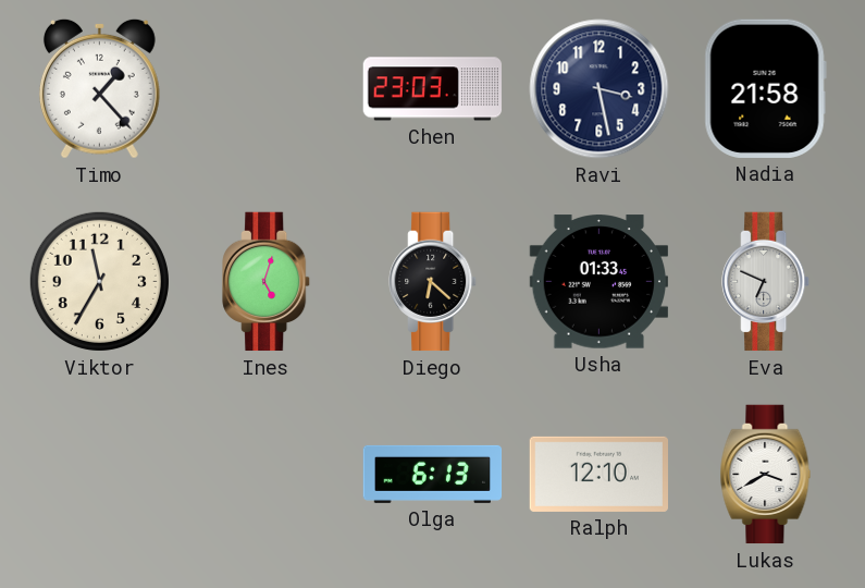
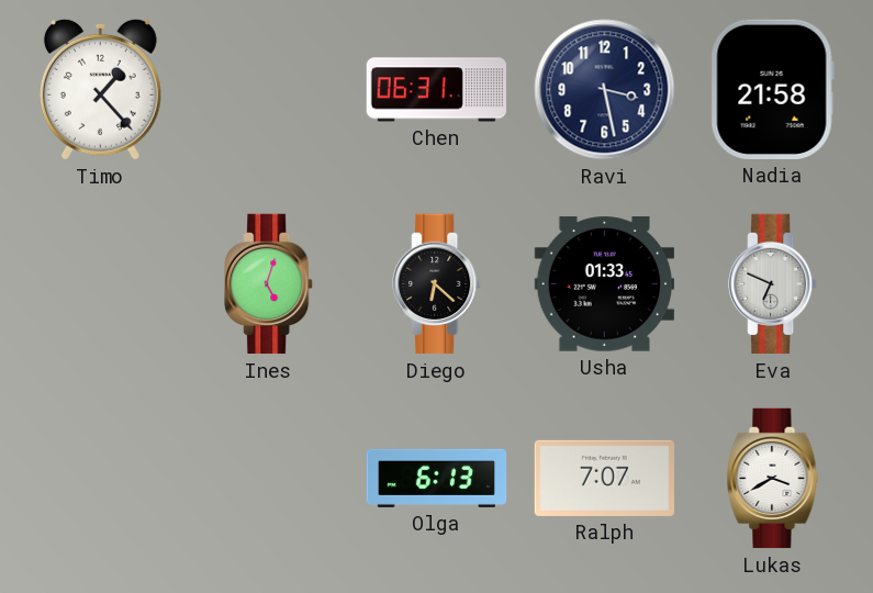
Chen: 23:03 -> 06:31
Viktor: 11:35 -> none
Ralph: 12:10 -> 7:07
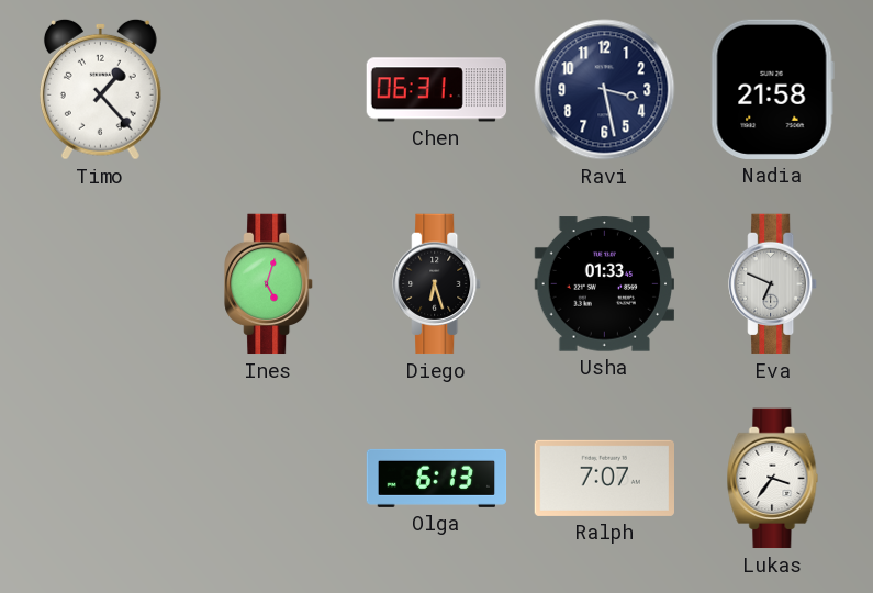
Diego: 6:22 -> 6:27
Lukas: 3:40 -> 3:36
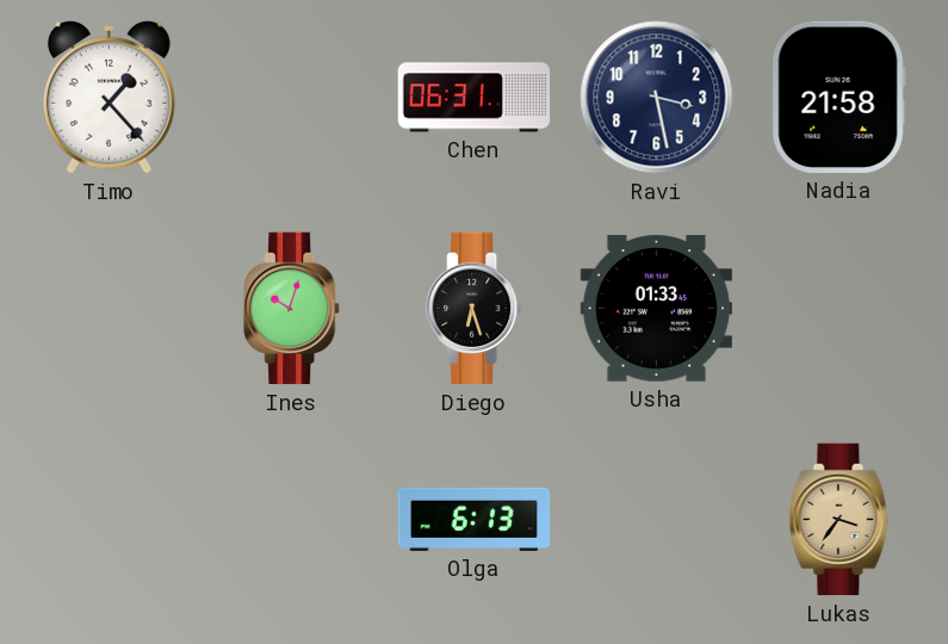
Ines: 5:03 -> 10:03
Eva: 6:49 -> none
Ralph: 7:07 -> none
Lukas dial: white -> champagne
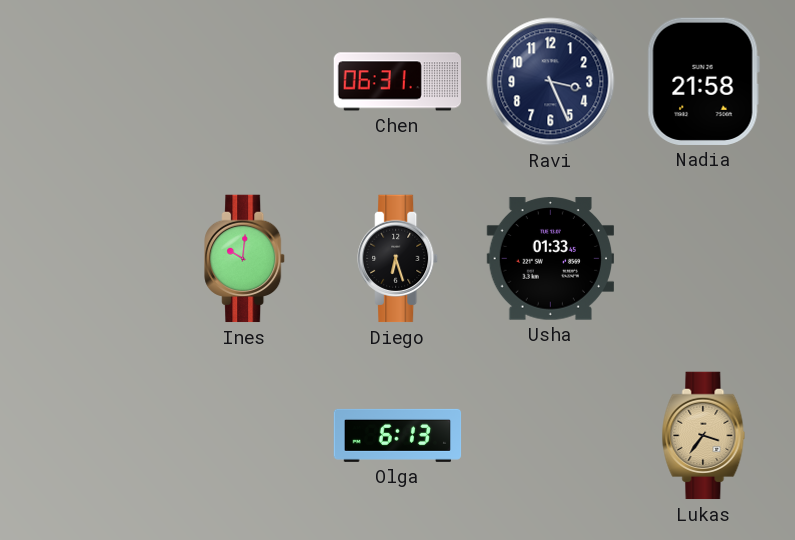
Timo: 1:23 -> none
Ravi: 3:28 -> 3:26
Ines: 10:03 -> 10:01
